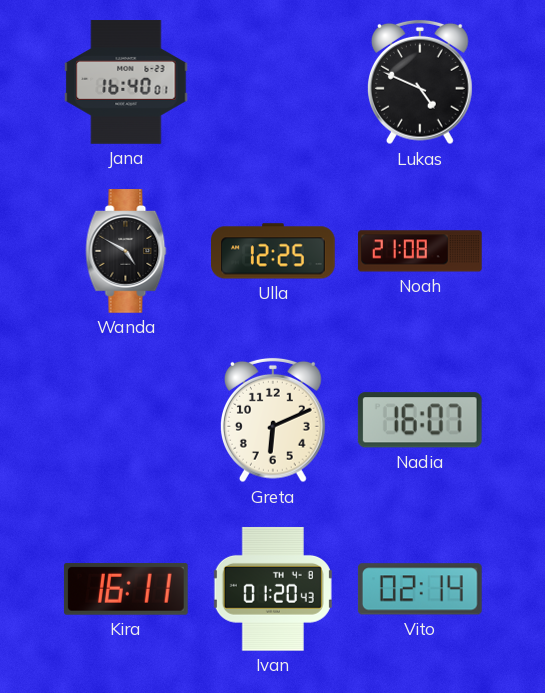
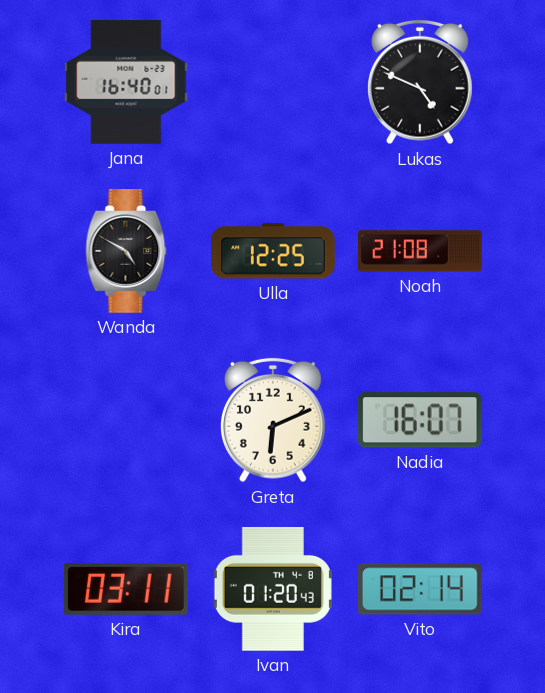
Kira: 16:11 -> 03:11
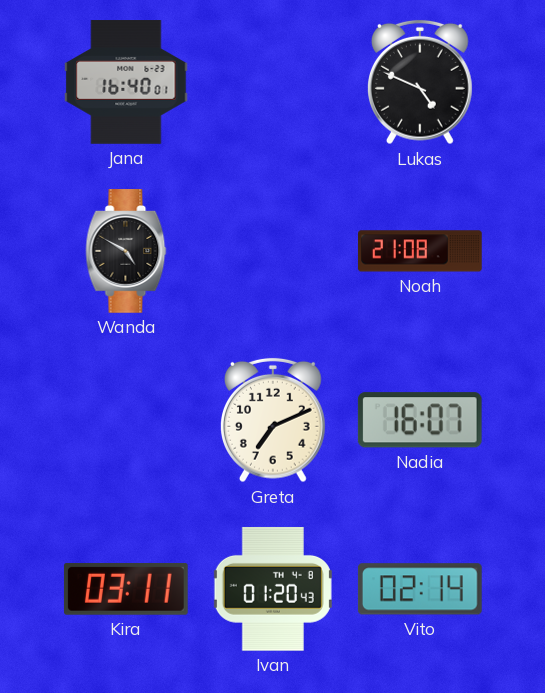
Ulla: 12:25 -> none
Greta: 6:11 -> 7:11
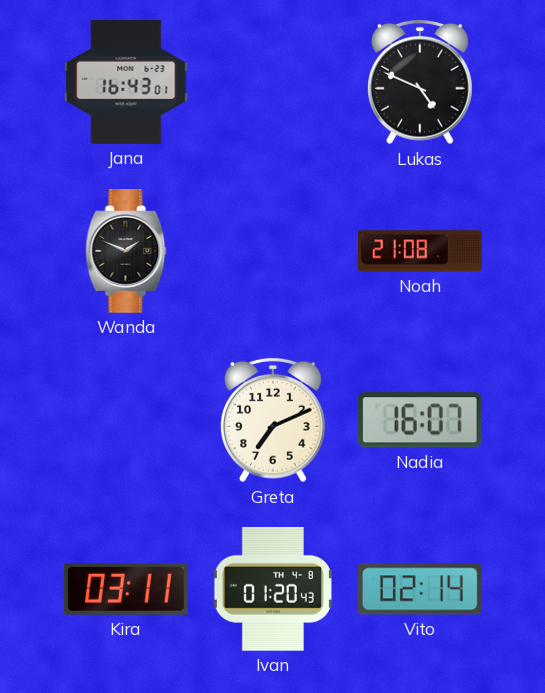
Jana: 16:40 -> 16:43
Wanda: 4:50 -> 1:49
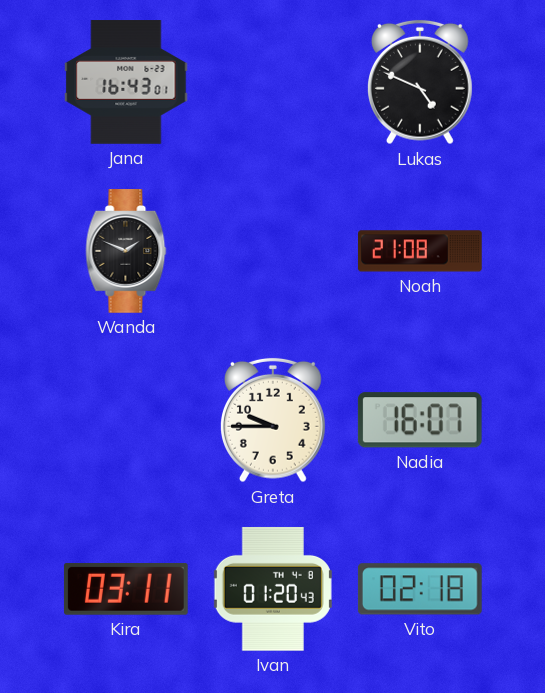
Greta: 7:11 -> 9:45
Vito: 02:14 -> 02:18
